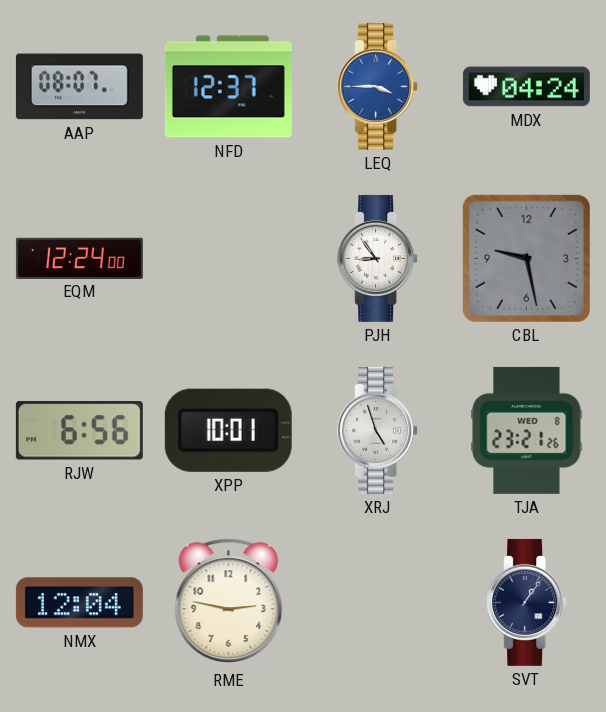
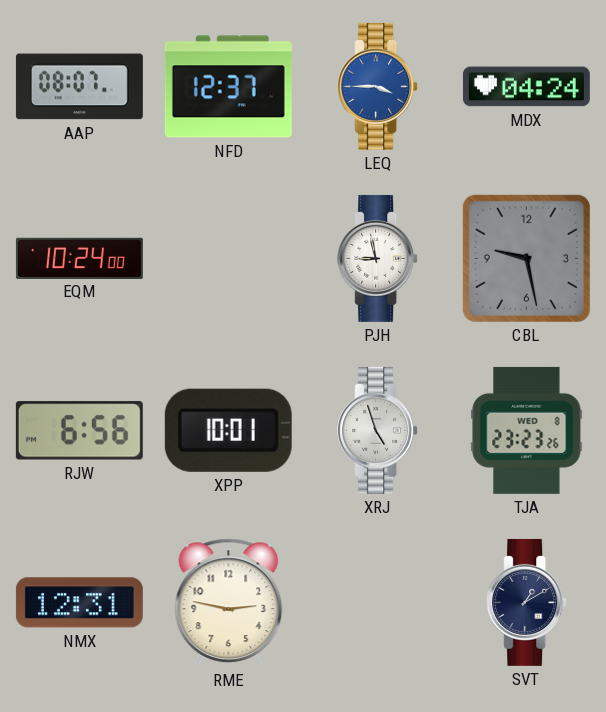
EQM: 12:24 -> 10:24
PJH: 8:54 -> 8:58
TJA: 23:21 -> 23:23
NMX: 12:04 -> 12:31
SVT: 1:06 -> 1:10
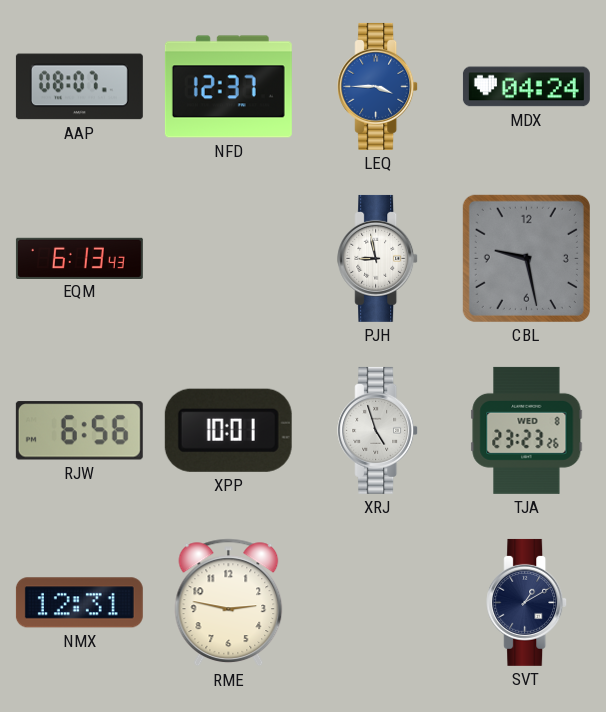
EQM: 10:24 -> 6:13
